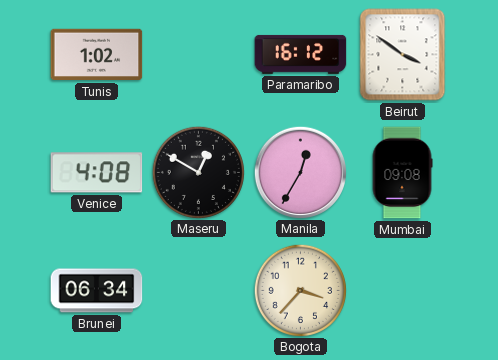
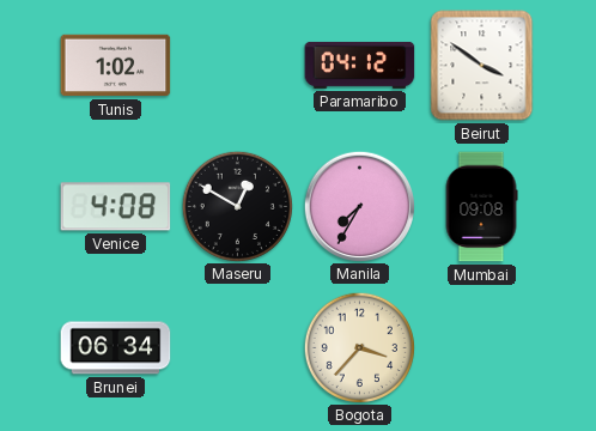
Paramaribo: 16:12 -> 04:12
Manila: 12:35 -> 7:35
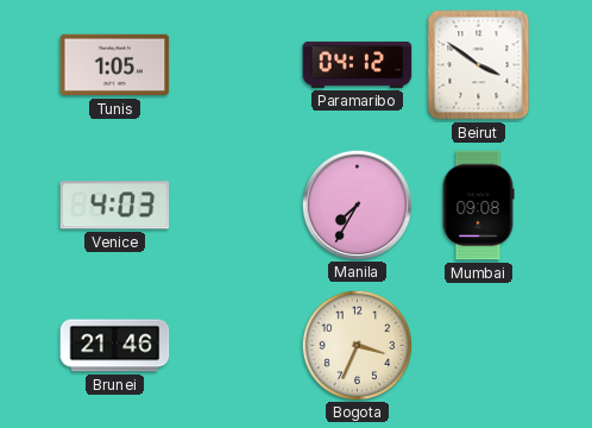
Tunis: 1:02 -> 1:05
Venice: 4:08 -> 4:03
Maseru: 12:50 -> none
Brunei: 06:34 -> 21:46
Bogota: 3:37 -> 3:34
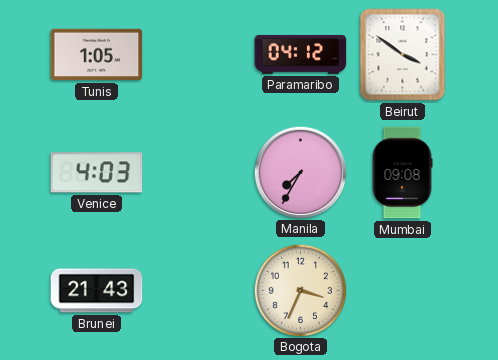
Brunei: 21:46 -> 21:43
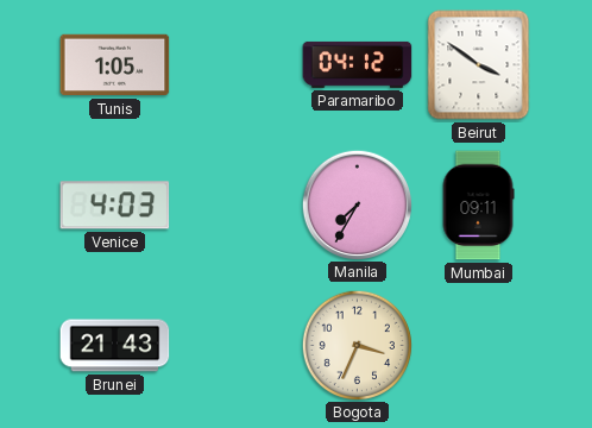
Mumbai: 09:08 -> 09:11
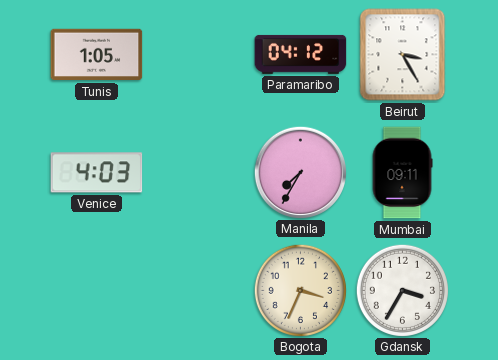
Beirut: 3:51 -> 3:25
Brunei: 21:43 -> none
Gdansk: none -> 3:35
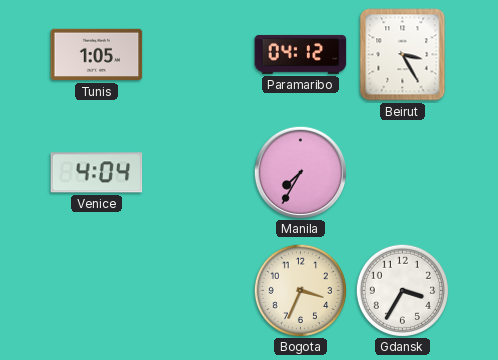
Venice: 4:03 -> 4:04
Mumbai: 09:11 -> none
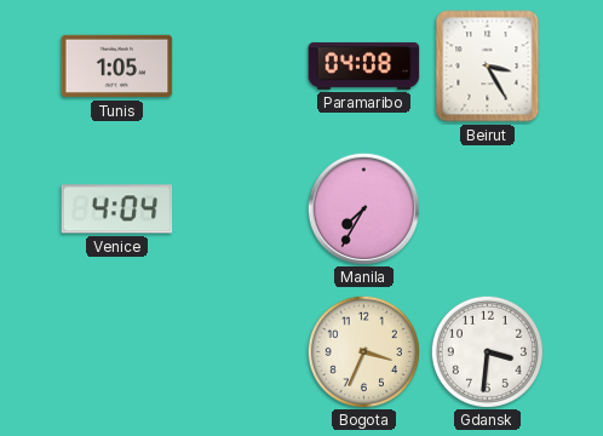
Paramaribo: 04:12 -> 04:08
Gdansk: 3:35 -> 3:31
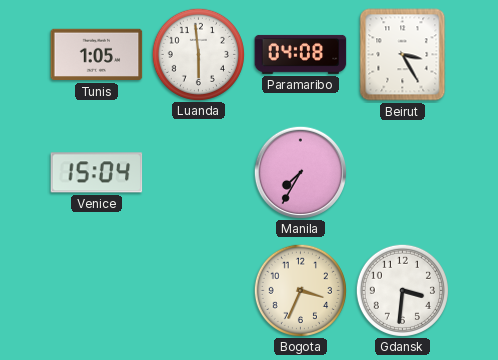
Luanda: none -> 5:59
Venice: 4:04 -> 15:04
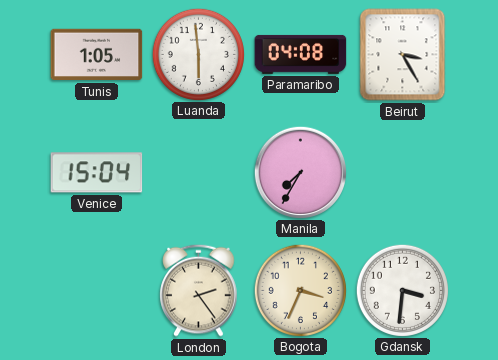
London: none -> 2:24
